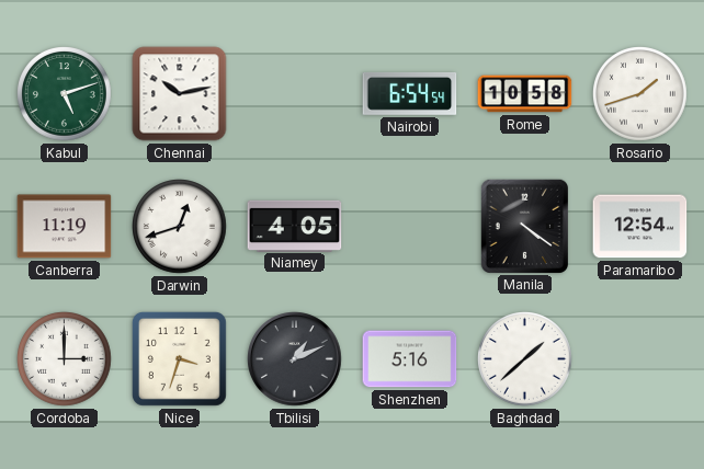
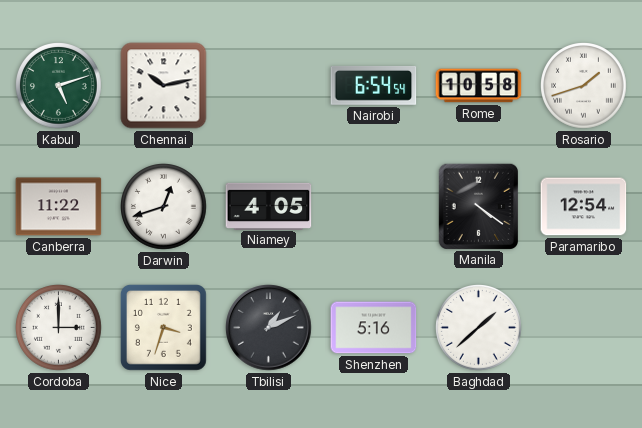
Canberra: 11:19 -> 11:22
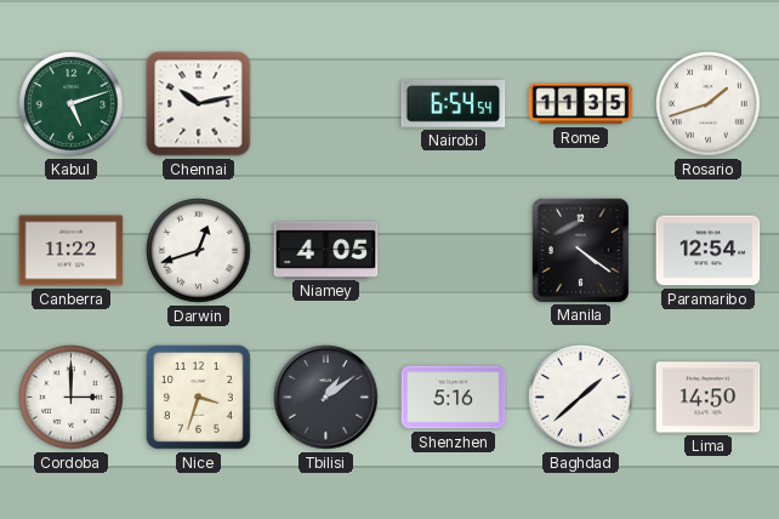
Rome: 10:58 -> 11:35
Tbilisi: 1:11 -> 1:09
Lima: none -> 14:50
